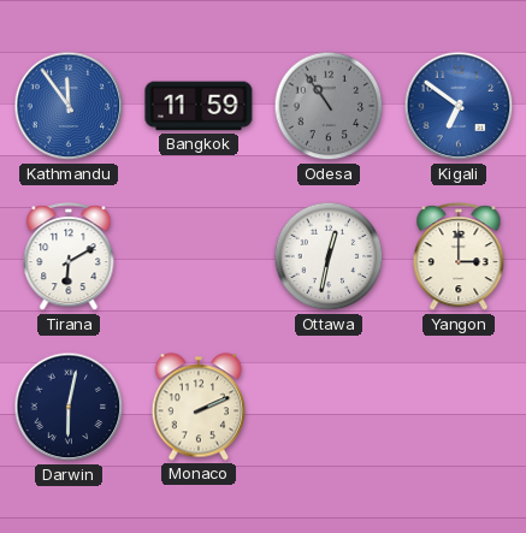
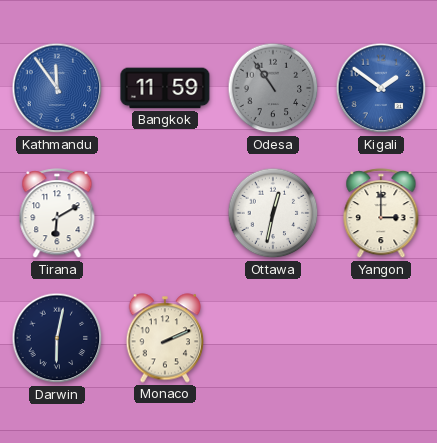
Kigali: 6:51 -> 1:51
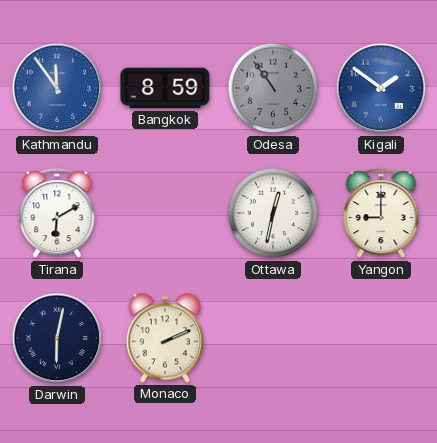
Bangkok: 11:59 -> 8:59
Yangon: 3:00 -> 9:00
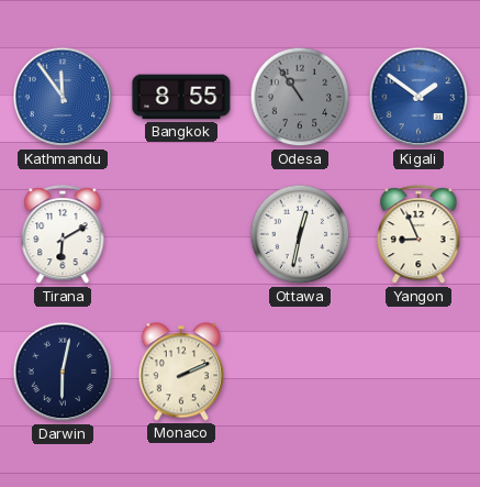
Bangkok: 8:59 -> 8:55
Yangon: 9:00 -> 8:56
